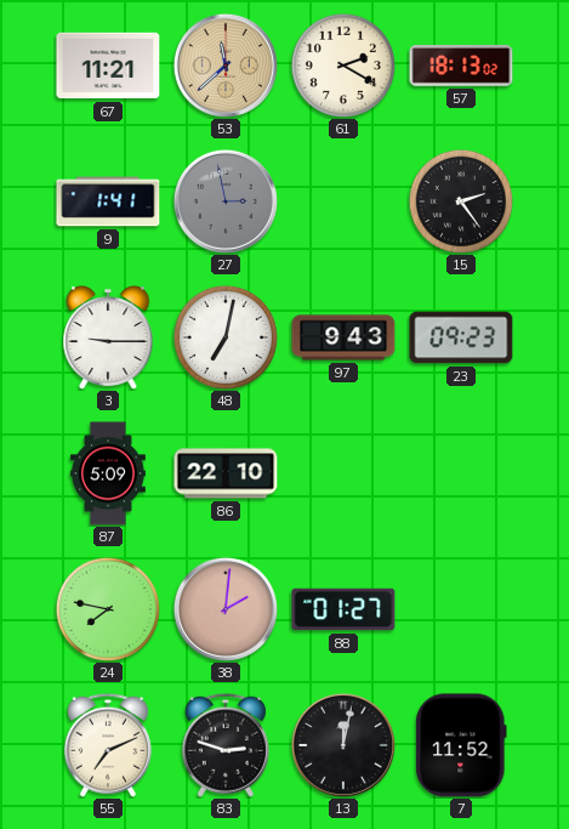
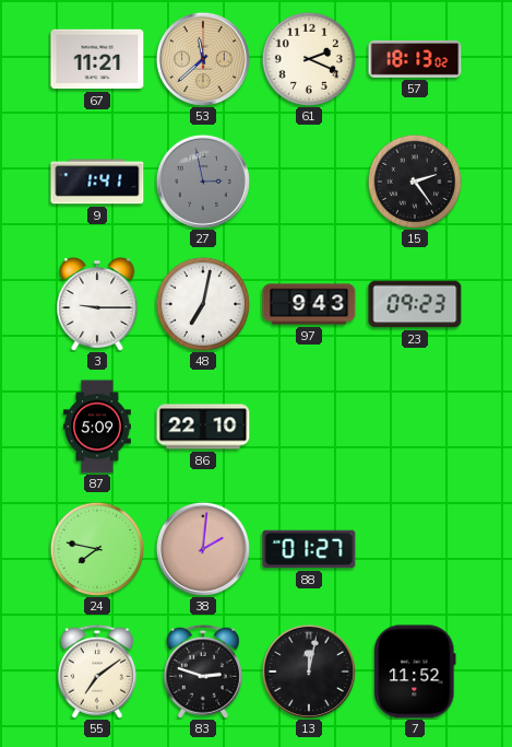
61: 2:20 -> 2:19
55: 7:11 -> 7:09
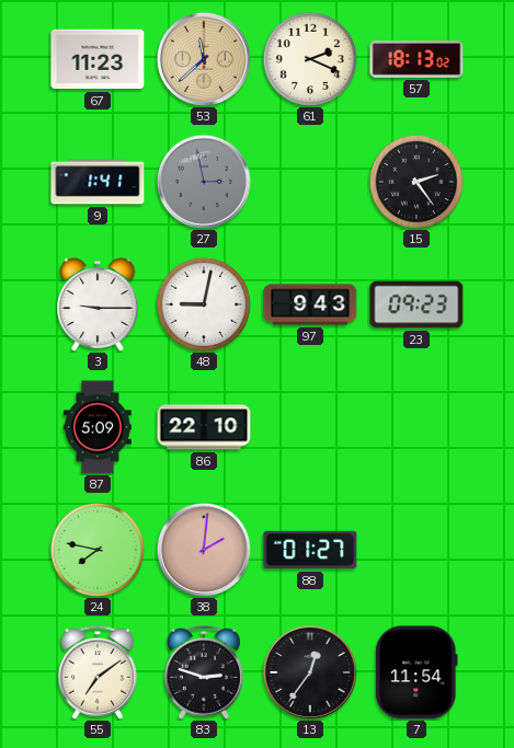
67: 11:21 -> 11:23
48: 7:02 -> 9:02
13: 12:02 -> 12:36
7: 11:52 -> 11:54
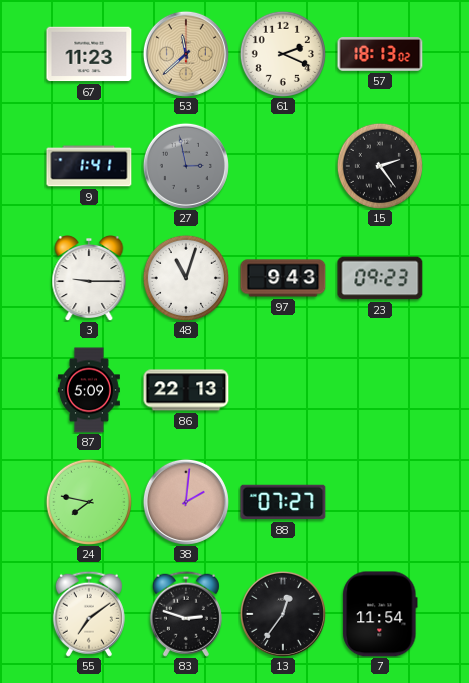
48: 9:02 -> 11:03
86: 22:10 -> 22:13
88: 01:27 -> 07:27
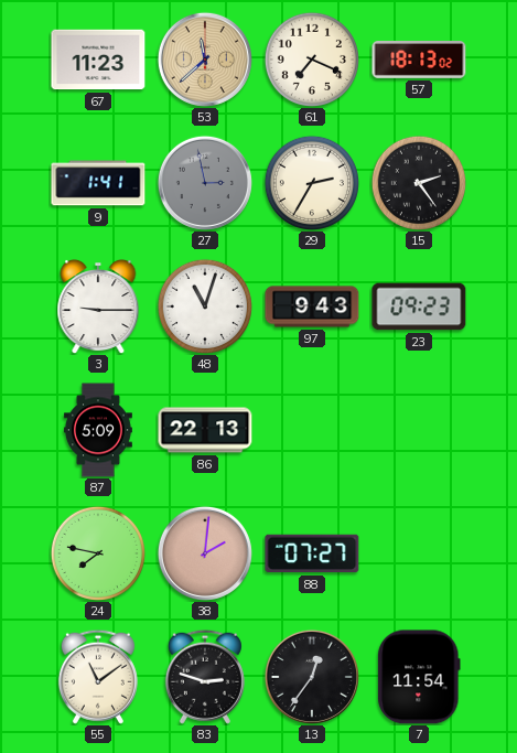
61: 2:19 -> 7:19
29: none -> 2:35
55: 7:09 -> 11:09
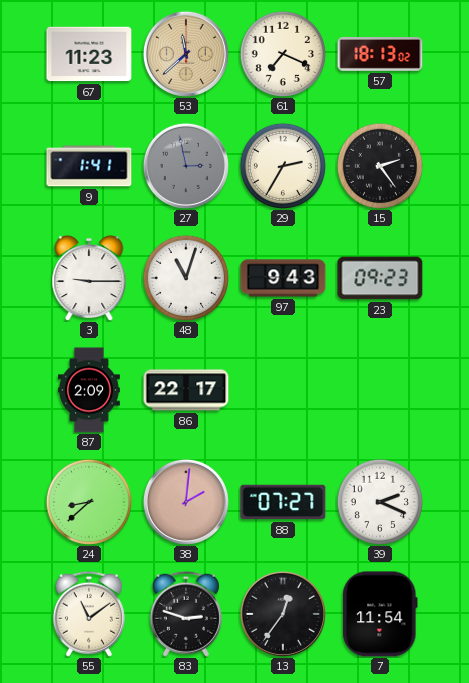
87: 5:09 -> 2:09
86: 22:13 -> 22:17
24: 7:47 -> 8:38
39: none -> 2:19
